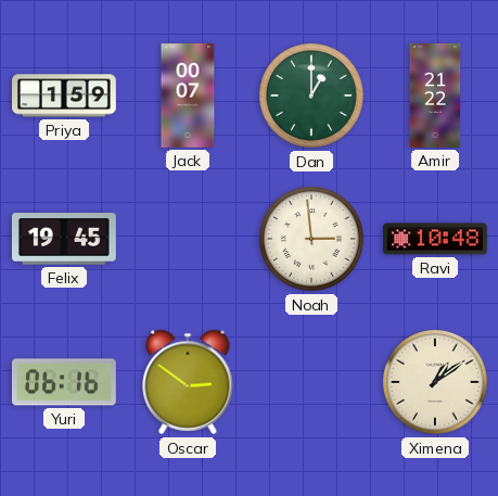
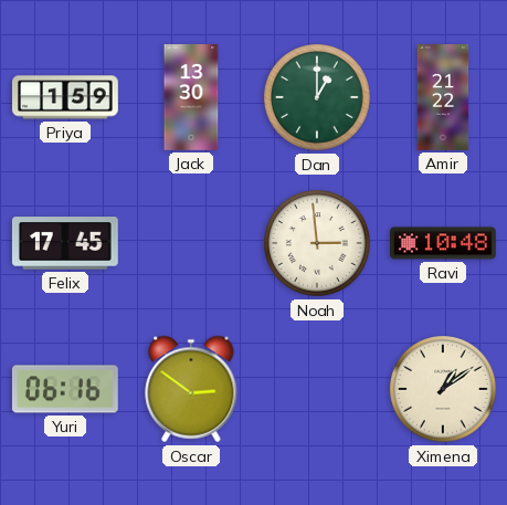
Jack: 00:07 -> 13:30
Felix: 19:45 -> 17:45
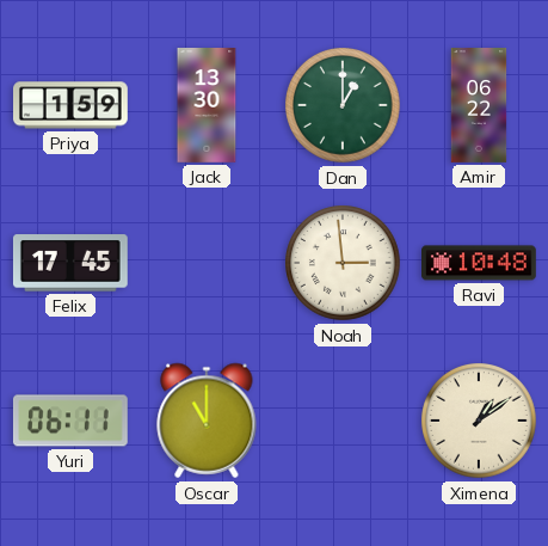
Amir: 21:22 -> 06:22
Yuri: 06:16 -> 06:11
Oscar: 2:51 -> 11:00
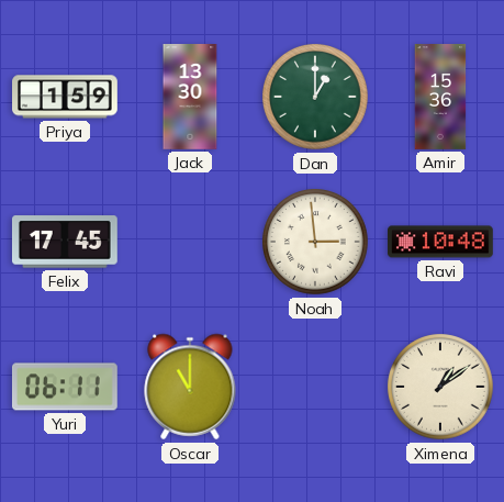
Amir: 06:22 -> 15:36
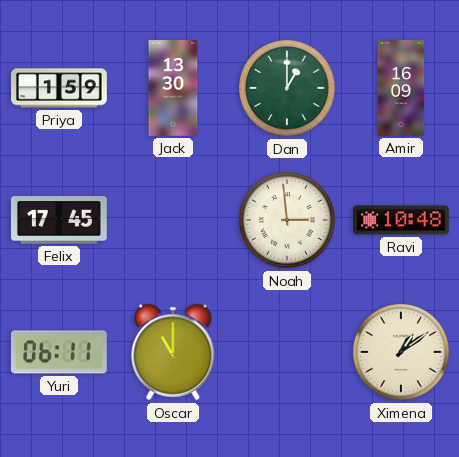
Amir: 15:36 -> 16:09
